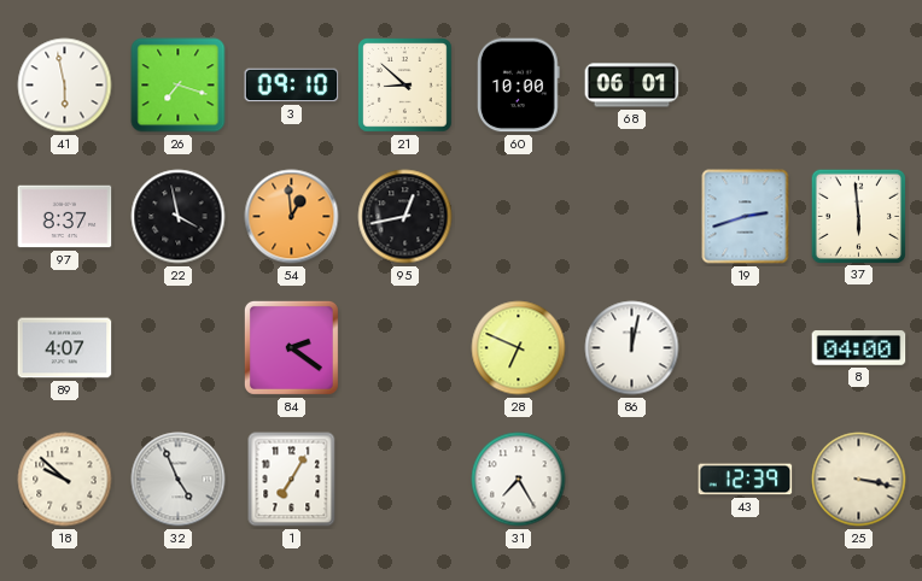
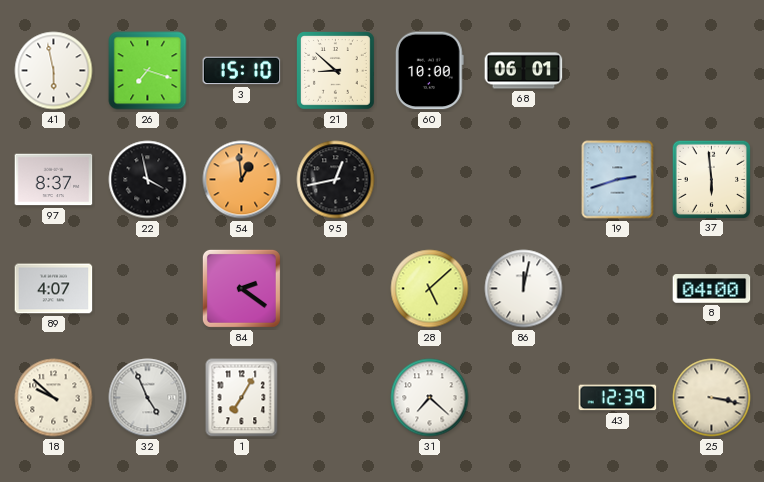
3: 09:10 -> 15:10
28: 6:49 -> 5:08
31: 7:25 -> 7:22
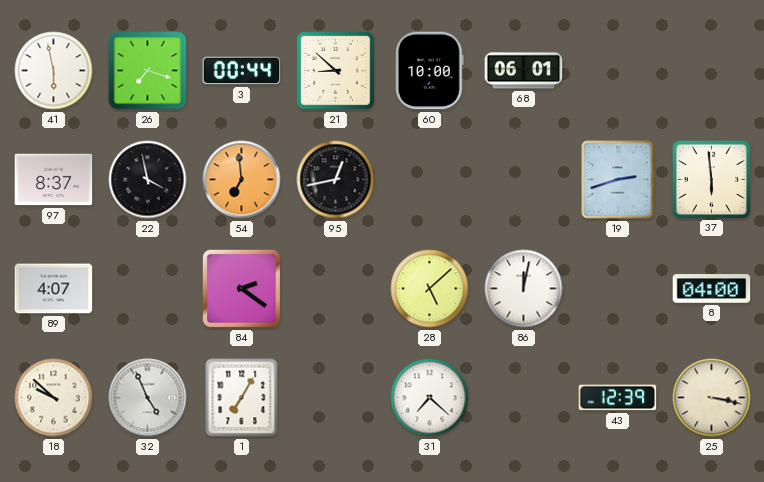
3: 15:10 -> 00:44
54: 12:59 -> 6:59
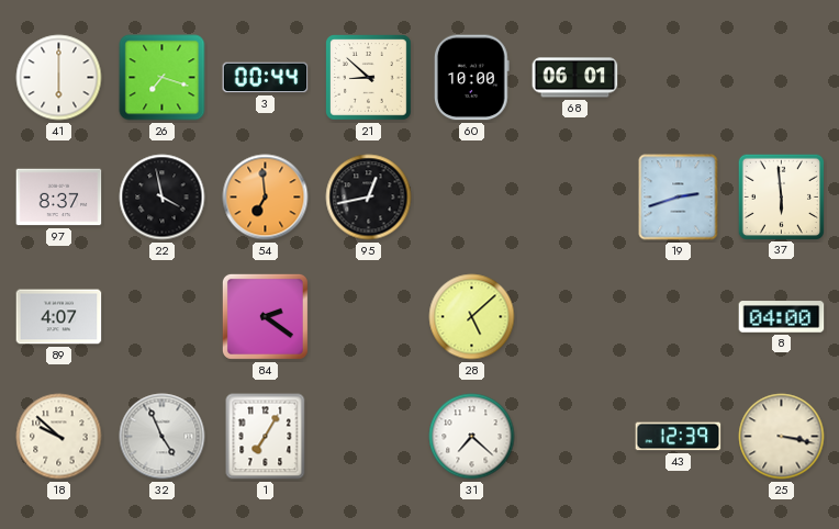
41: 5:58 -> 6:00
86: 12:02 -> none
